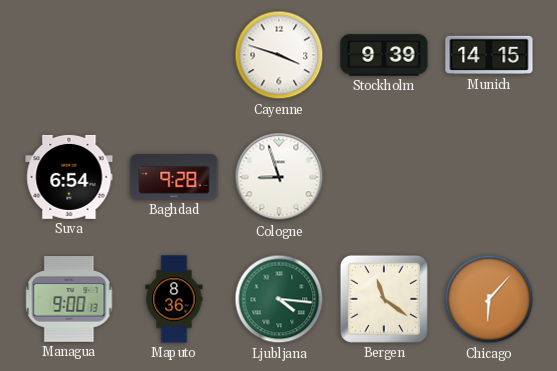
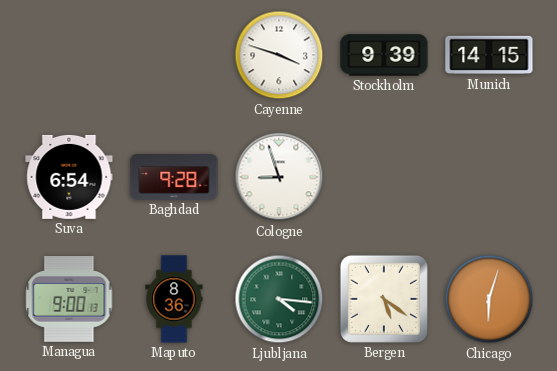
Bergen: 11:21 -> 5:21
Chicago: 6:07 -> 6:03
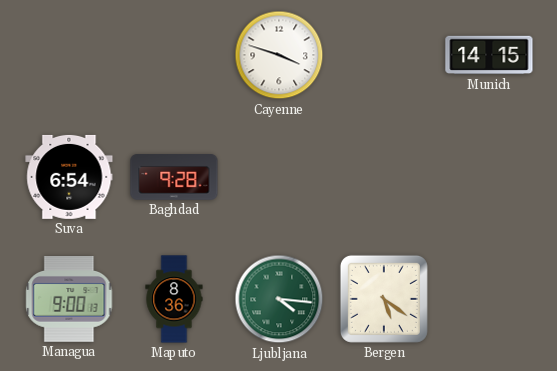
Stockholm: 9:39 -> none
Cologne: 8:57 -> none
Chicago: 6:03 -> none
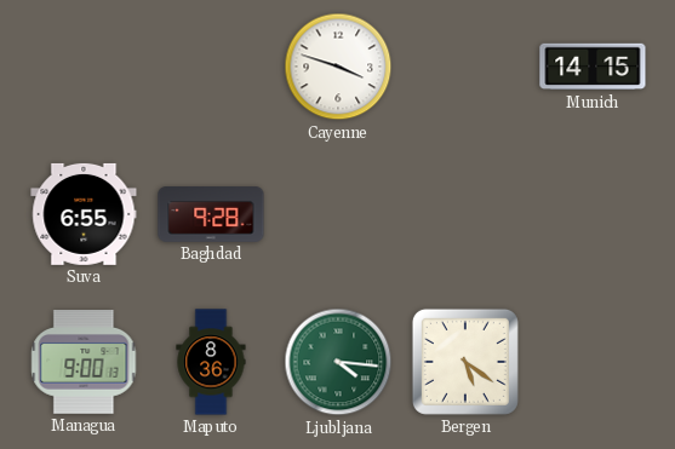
Suva: 6:54 -> 6:55
